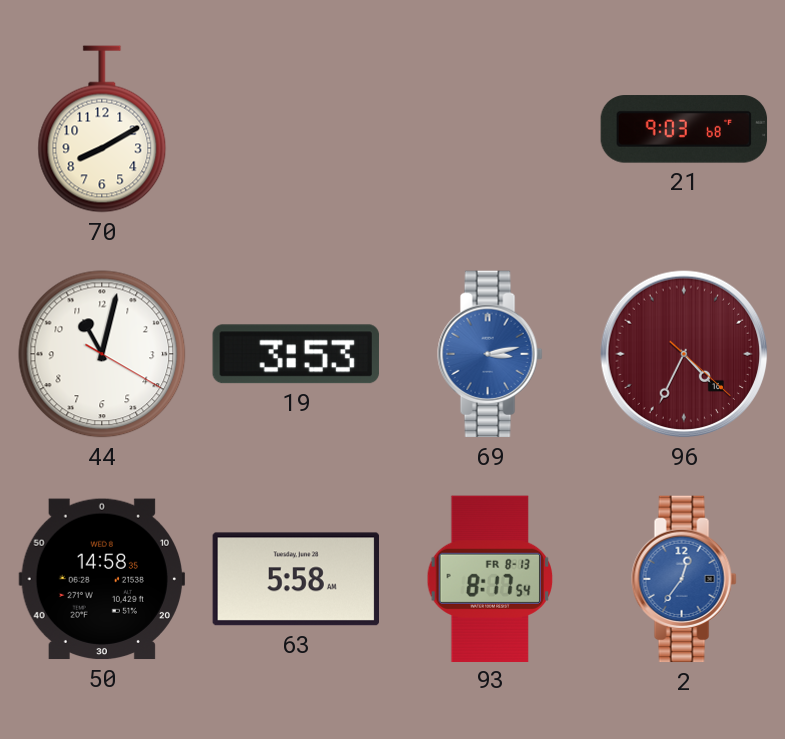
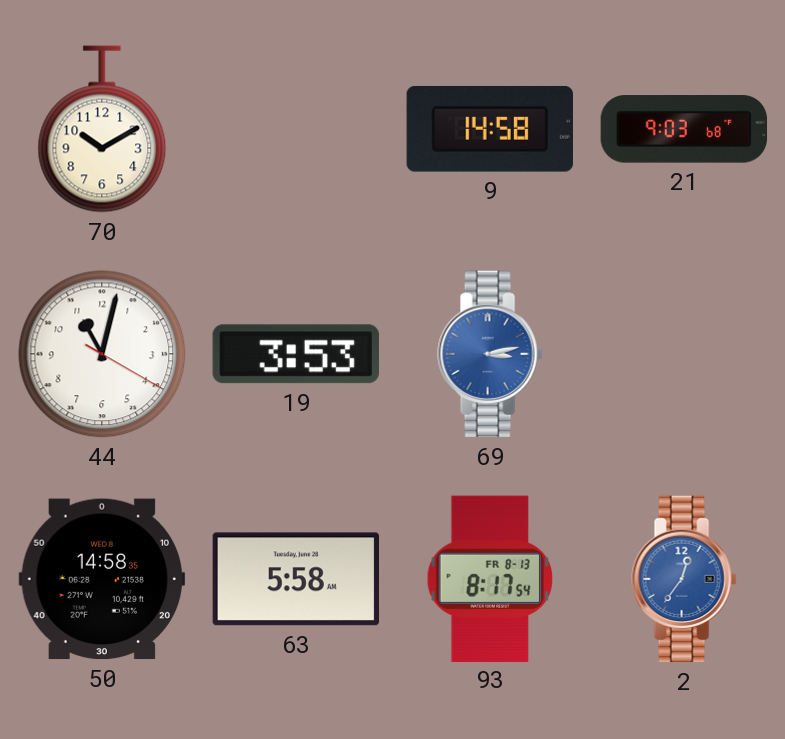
70: 8:10 -> 10:10
9: none -> 14:58
96: 4:34 -> none
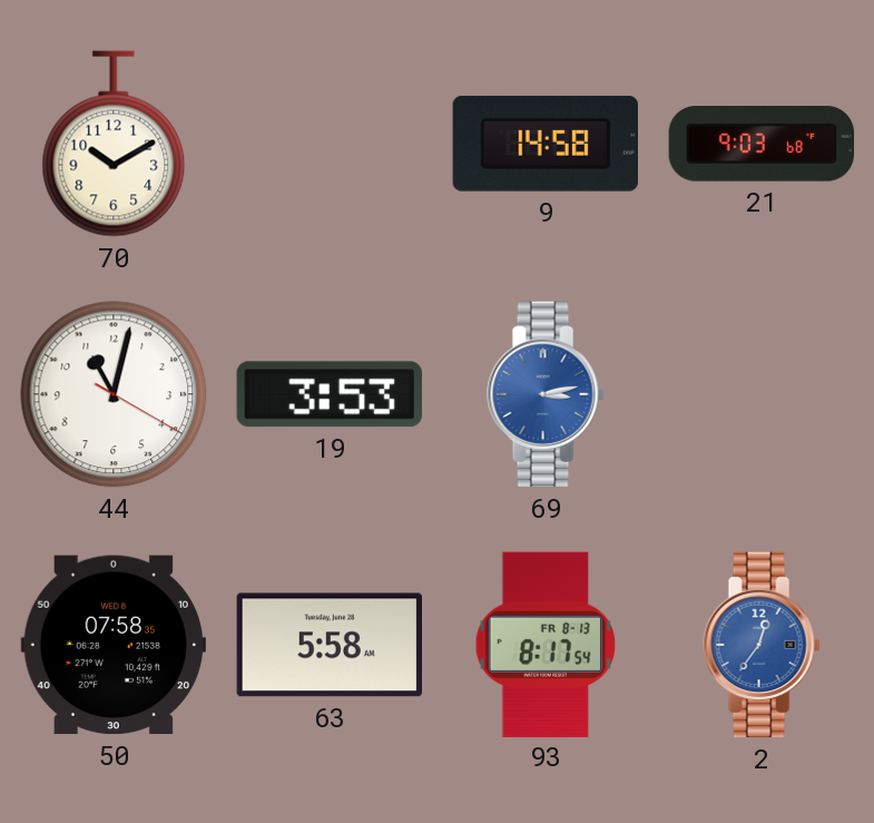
50: 14:58 -> 07:58
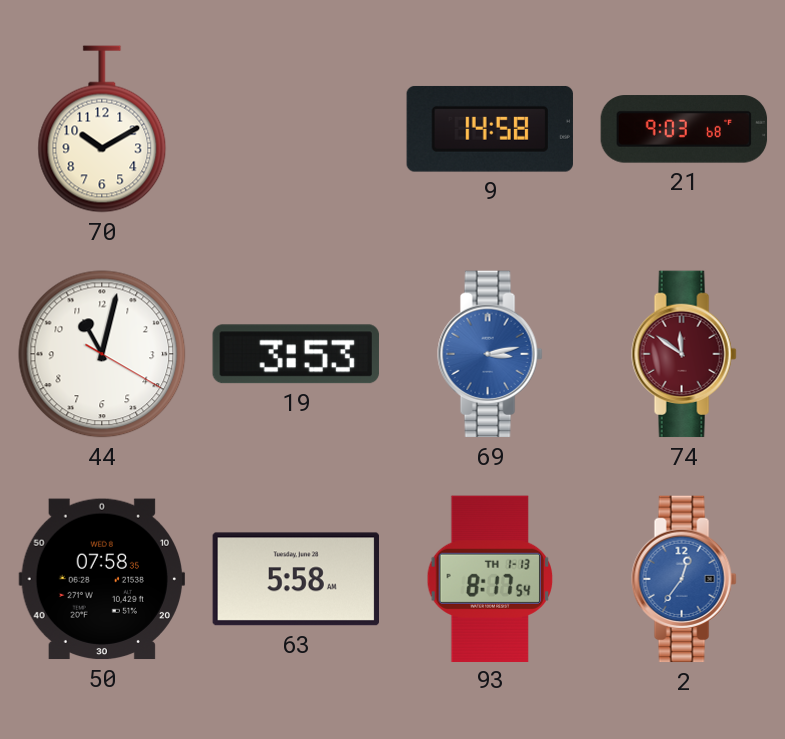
74: none -> 11:51
93 date: FR 8-13 -> TH 1-13
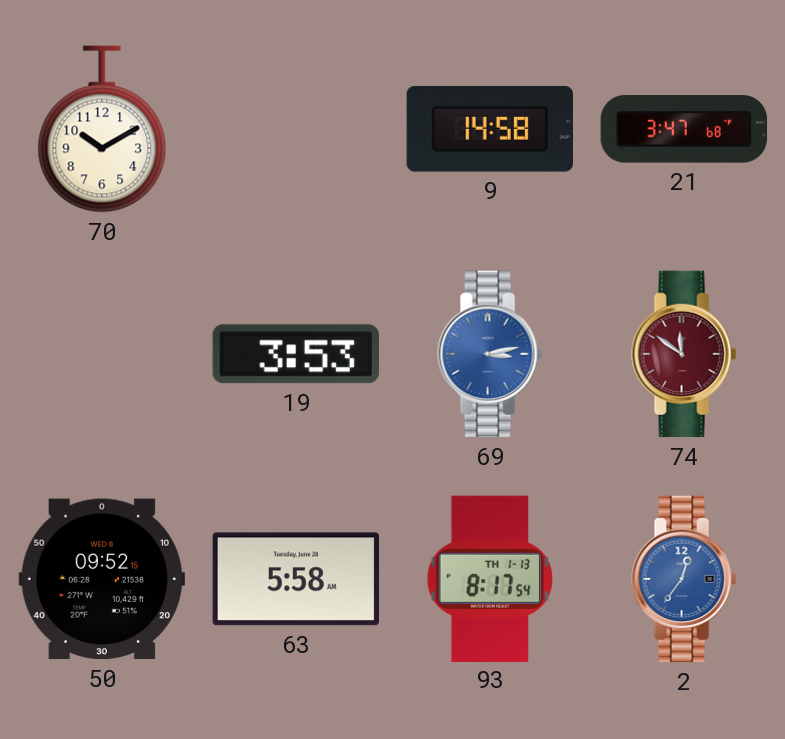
21: 9:03 -> 3:47
44: 11:02 -> none
50: 07:58 -> 09:52
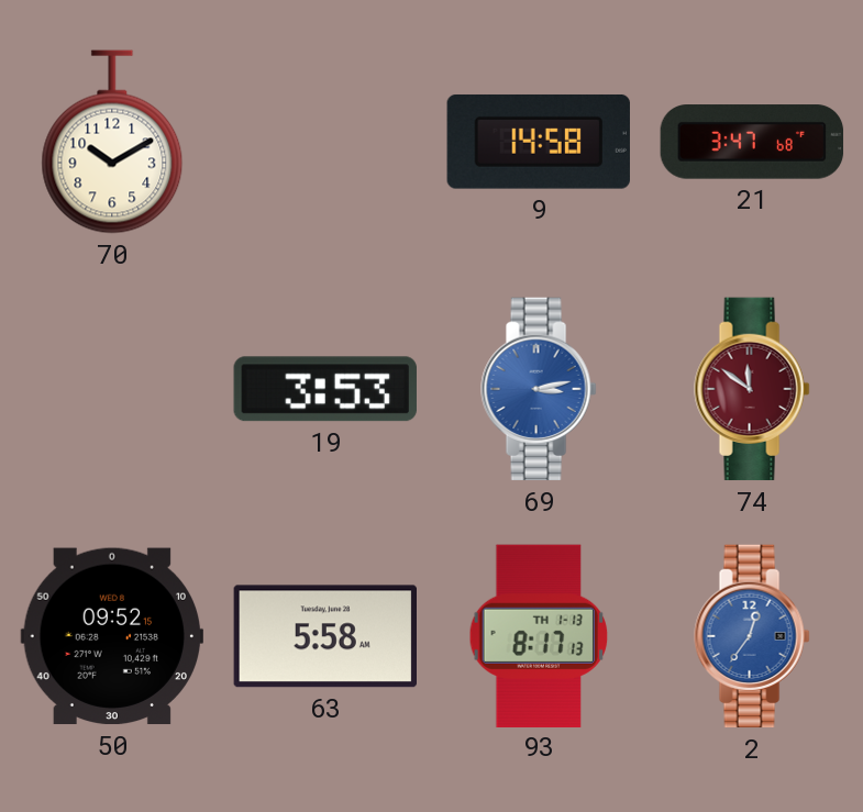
93: 8:17:54 -> 8:17:13
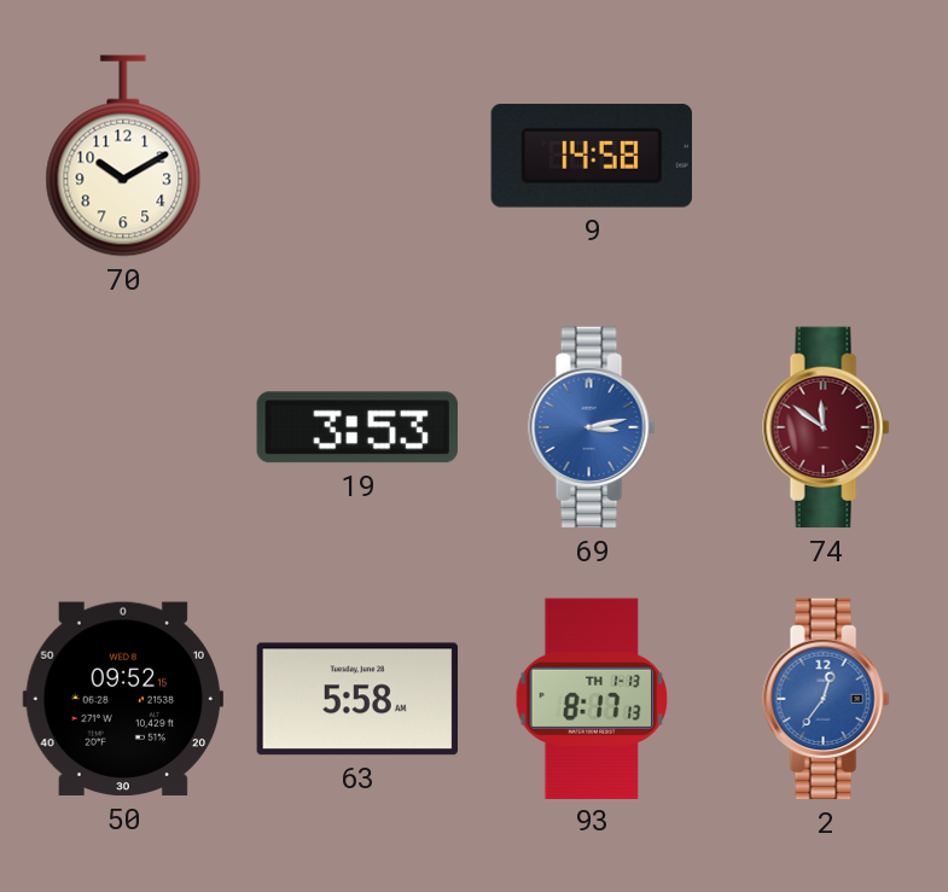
21: 3:47 -> none
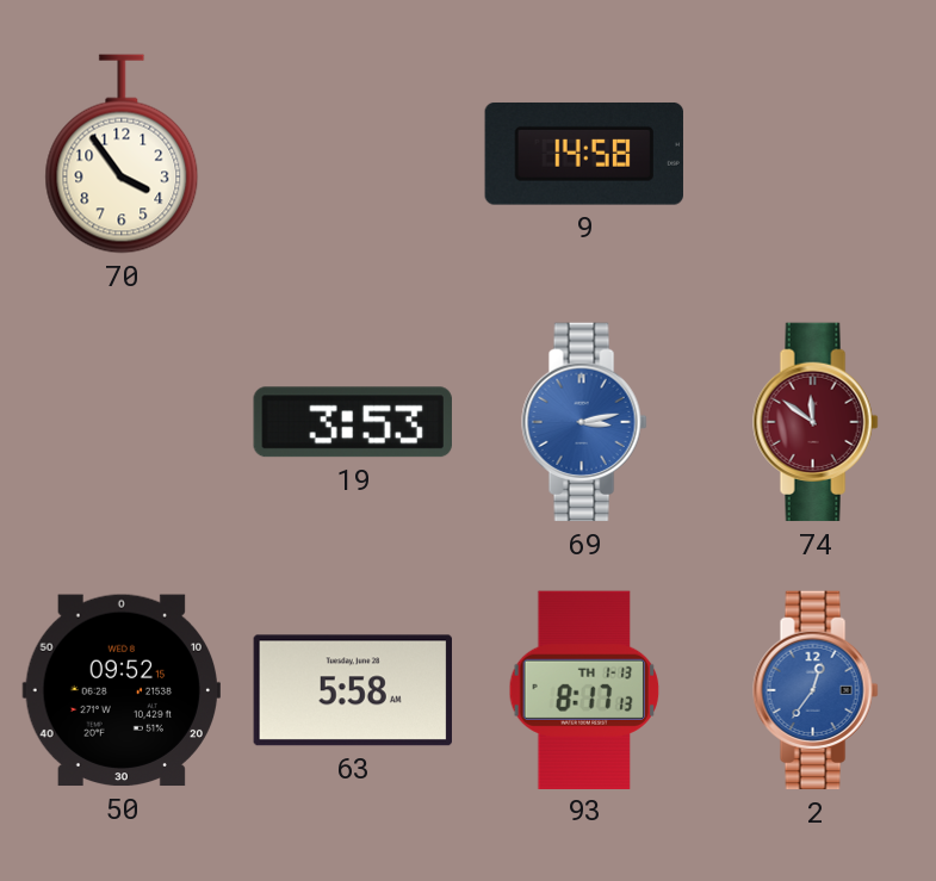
70: 10:10 -> 3:54
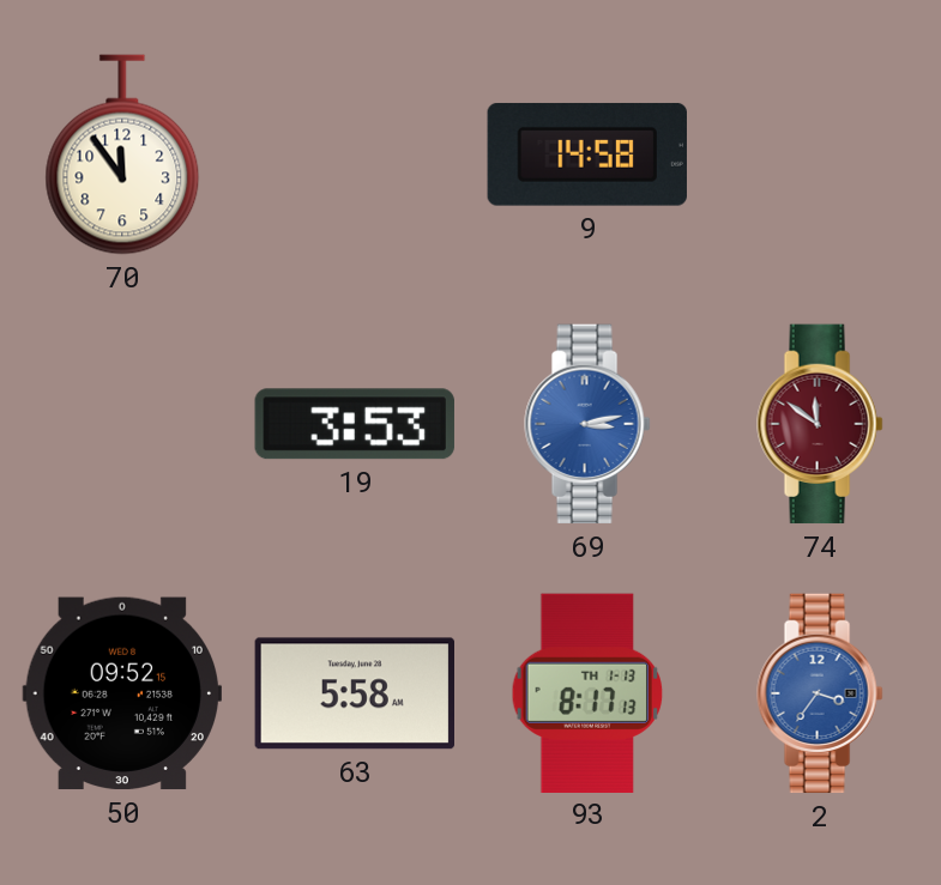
70: 3:54 -> 11:54
2: 12:36 -> 3:36
